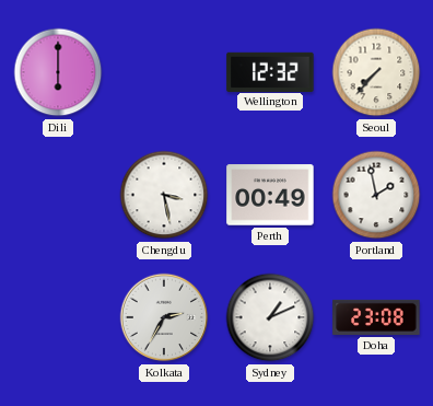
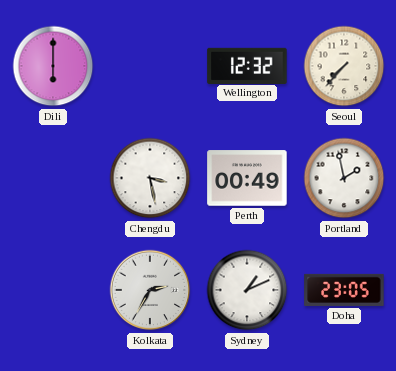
Doha: 23:08 -> 23:05
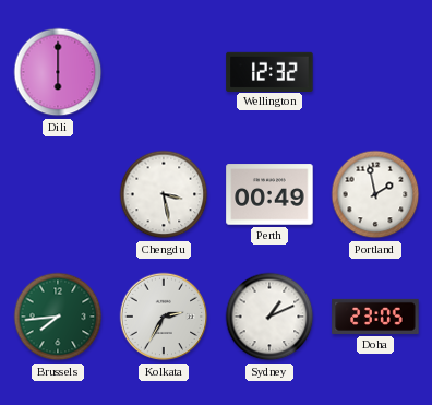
Seoul: 7:37 -> none
Brussels: none -> 7:44
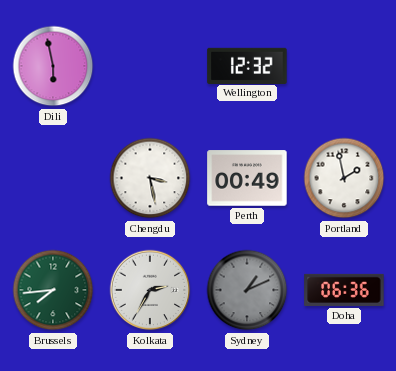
Dili: 6:00 -> 5:58
Sydney dial: white -> grey
Doha: 23:05 -> 06:36
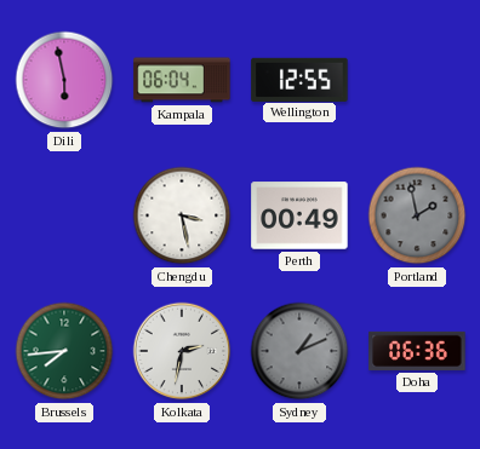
Kampala: none -> 06:04
Wellington: 12:32 -> 12:55
Portland dial: white -> grey
Kolkata: 2:35 -> 2:32
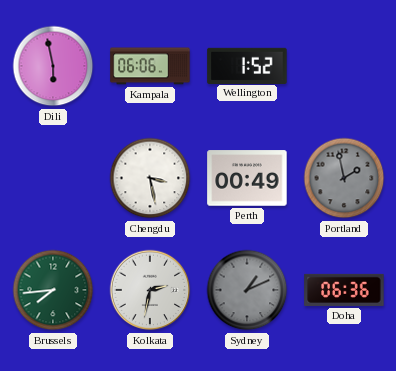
Kampala: 06:04 -> 06:06
Wellington: 12:55 -> 1:52
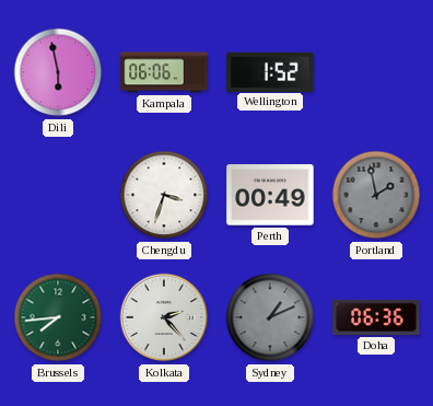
Chengdu: 3:28 -> 3:33
Kolkata: 2:32 -> 2:23
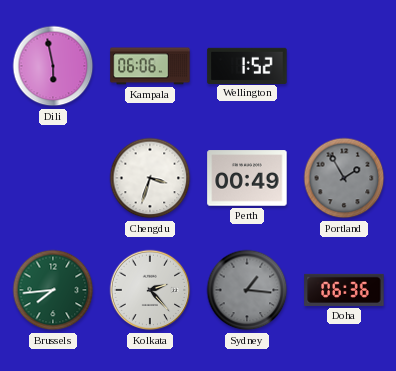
Portland: 1:58 -> 1:55
Sydney: 1:11 -> 1:16
